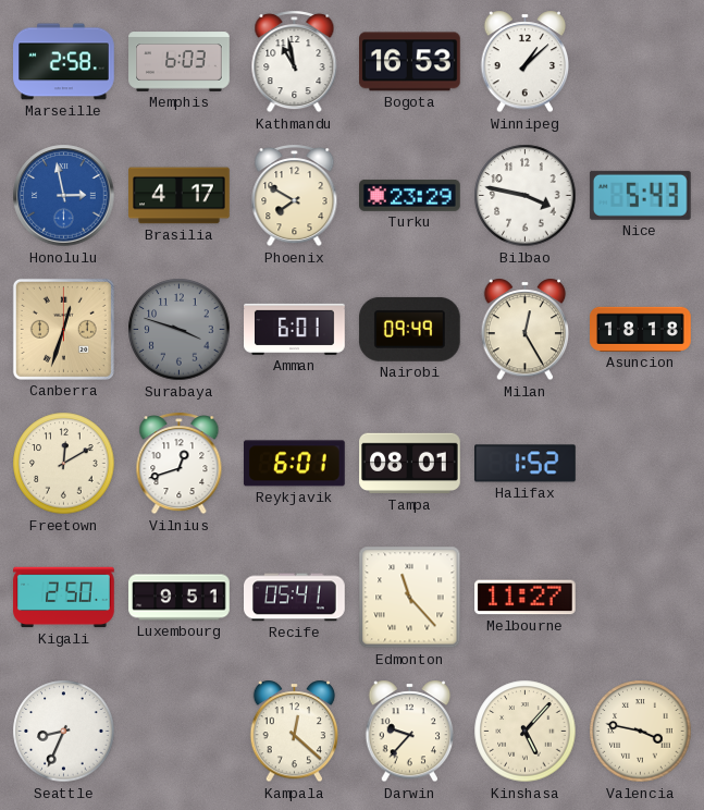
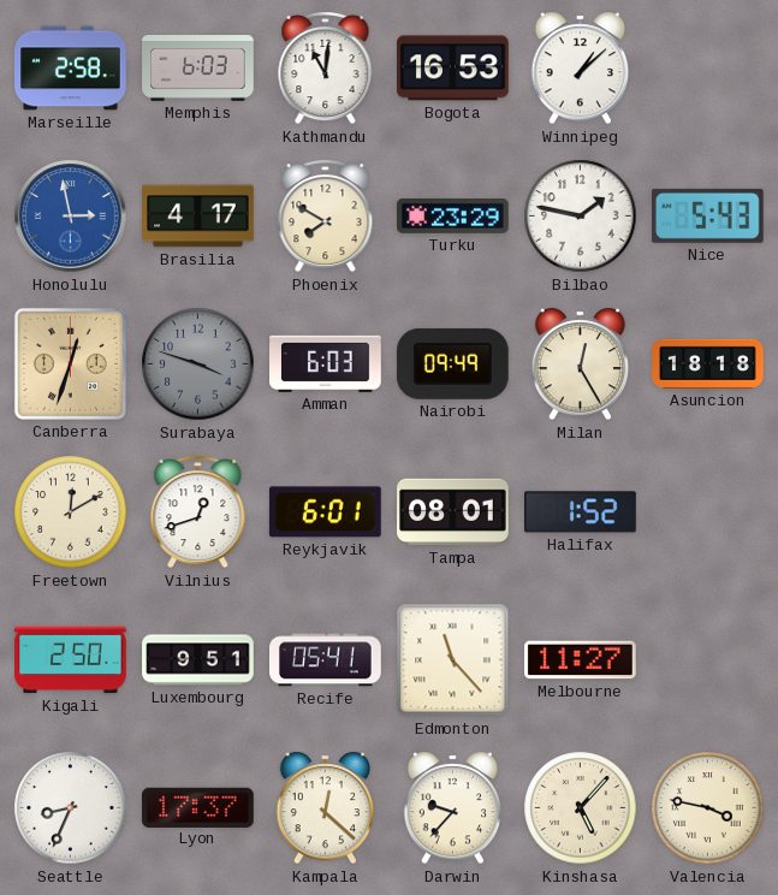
Kathmandu: 10:58 -> 11:01
Bilbao: 3:47 -> 1:47
Amman: 6:01 -> 6:03
Lyon: none -> 17:37
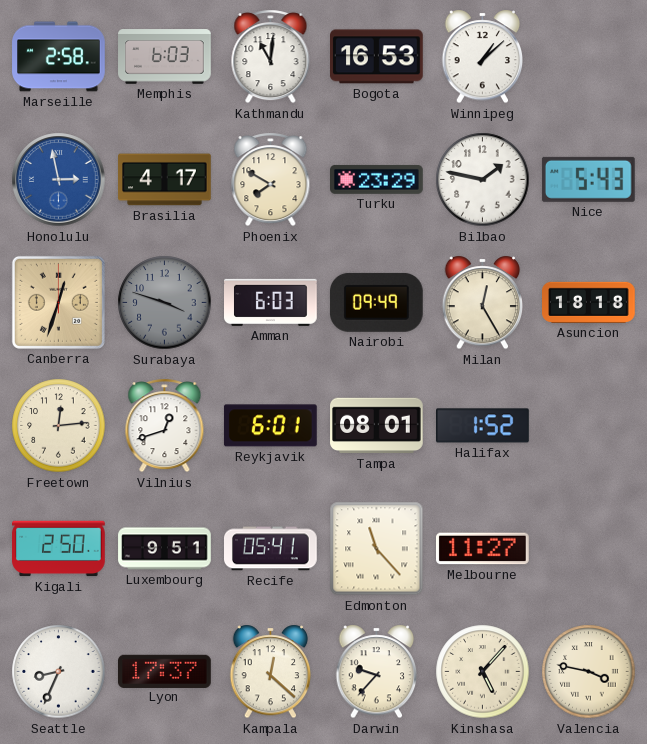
Freetown: 12:10 -> 12:14
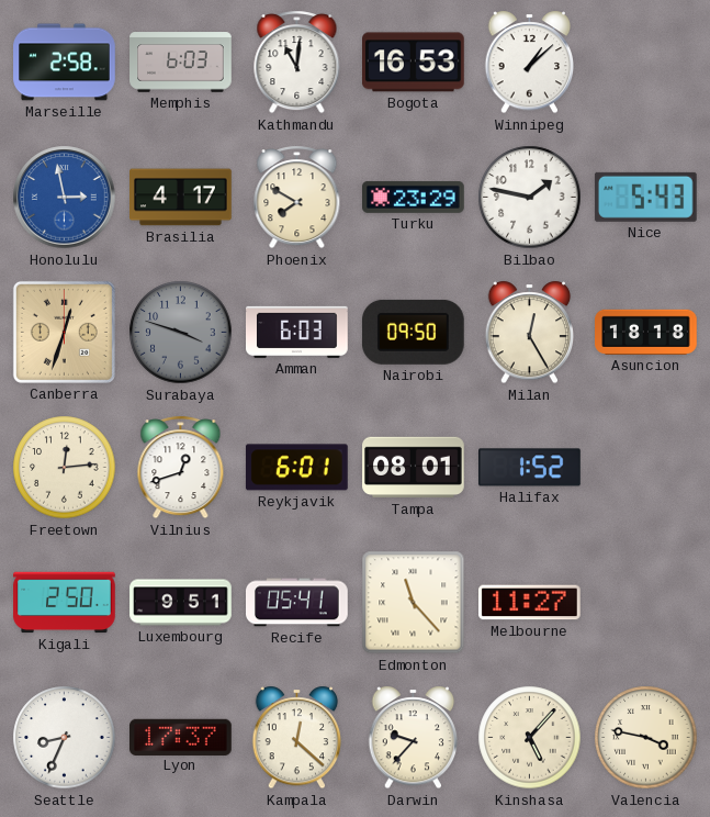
Nairobi: 09:49 -> 09:50
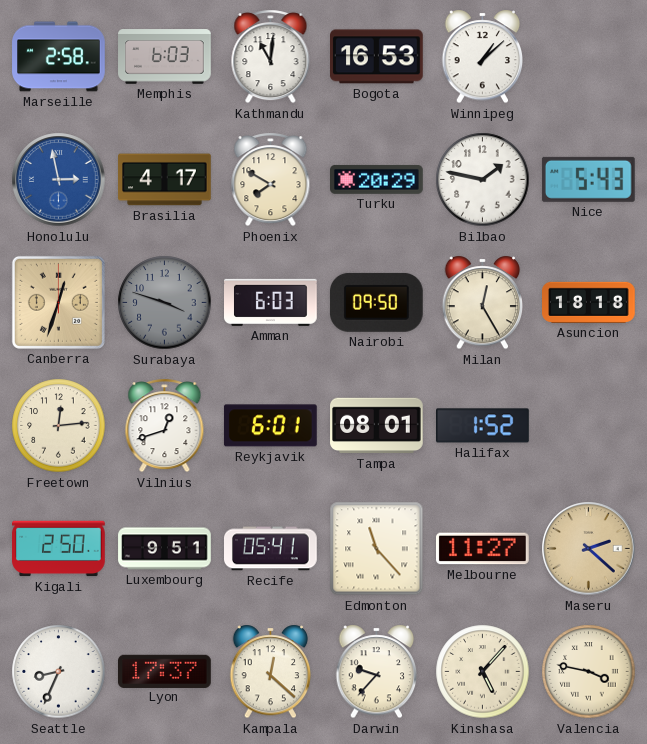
Turku: 23:29 -> 20:29
Maseru: none -> 2:22
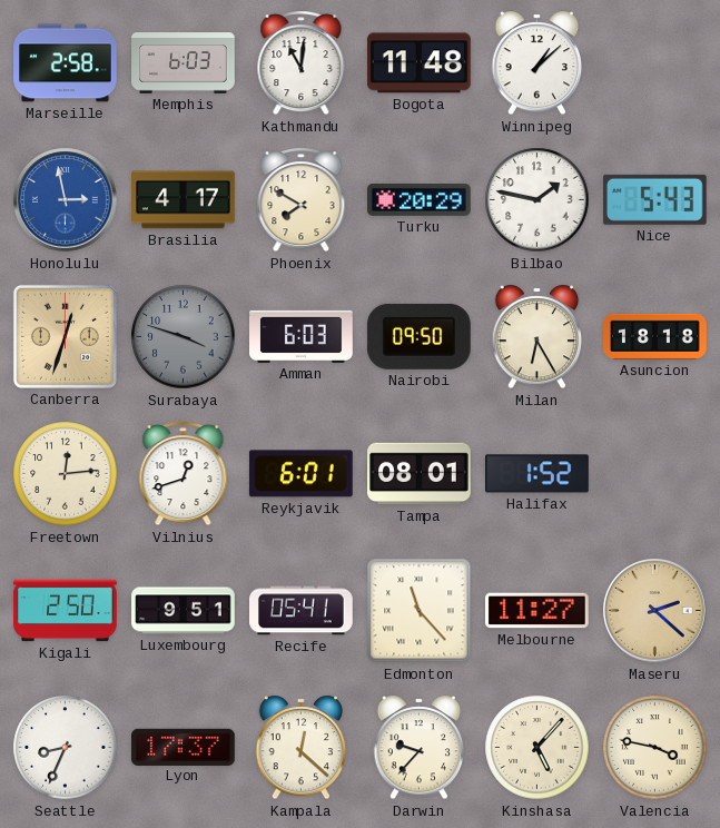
Bogota: 16:53 -> 11:48
Milan: 12:25 -> 6:25
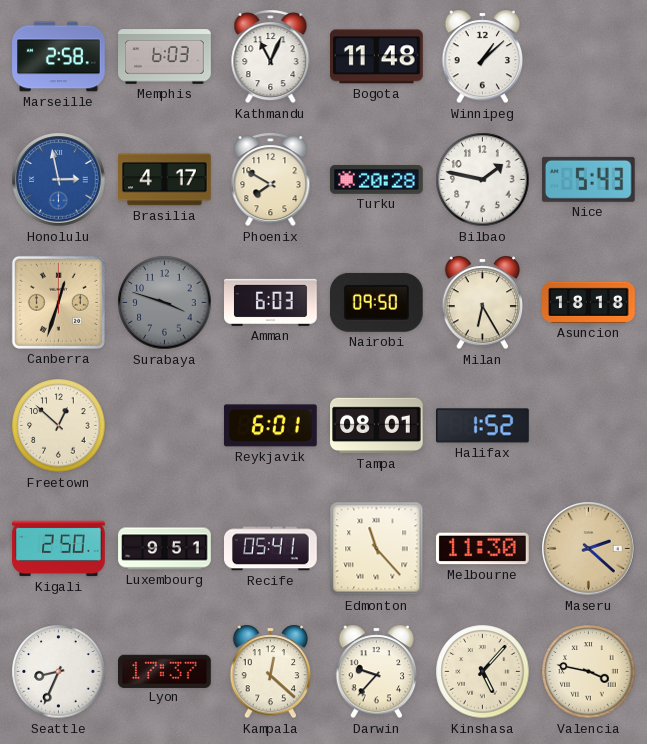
Kathmandu: 11:01 -> 11:04
Turku: 20:29 -> 20:28
Freetown: 12:14 -> 12:52
Vilnius: 12:42 -> none
Melbourne: 11:27 -> 11:30
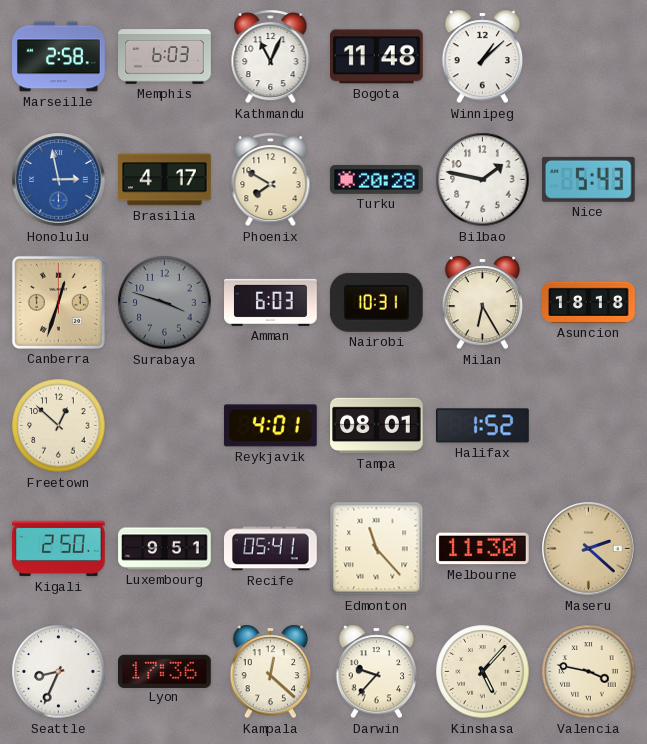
Nairobi: 09:50 -> 10:31
Reykjavik: 6:01 -> 4:01
Lyon: 17:37 -> 17:36
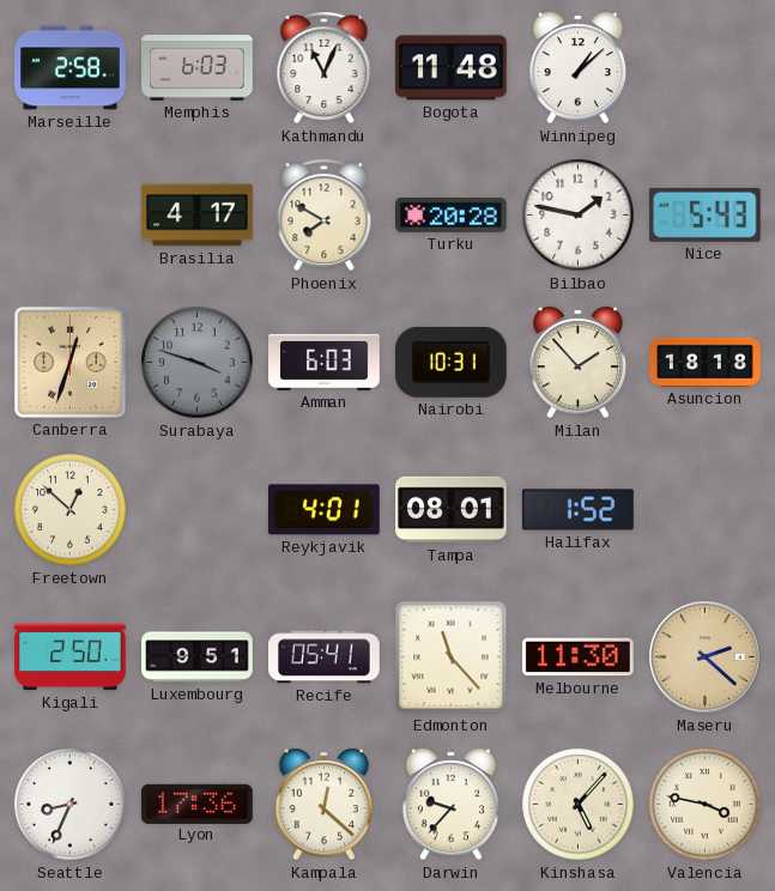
Honolulu: 2:58 -> none
Milan: 6:25 -> 1:53
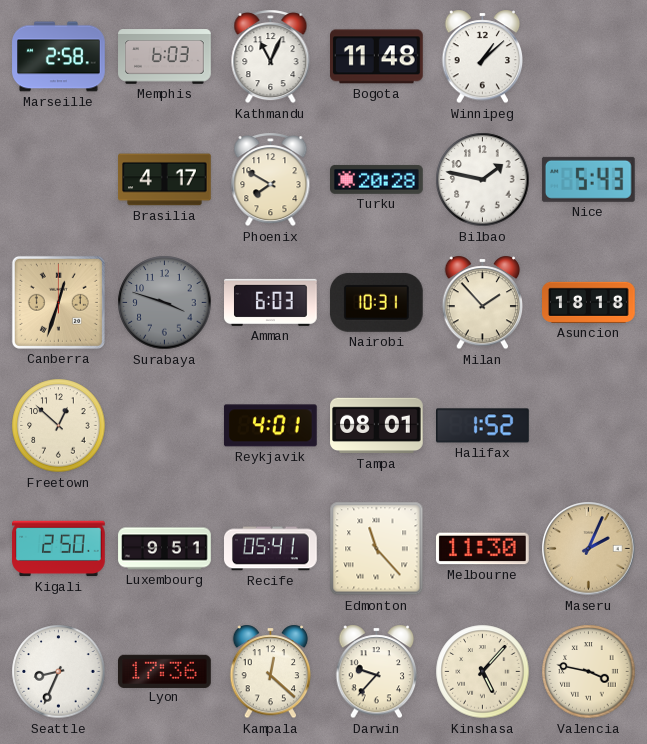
Maseru: 2:22 -> 2:04
